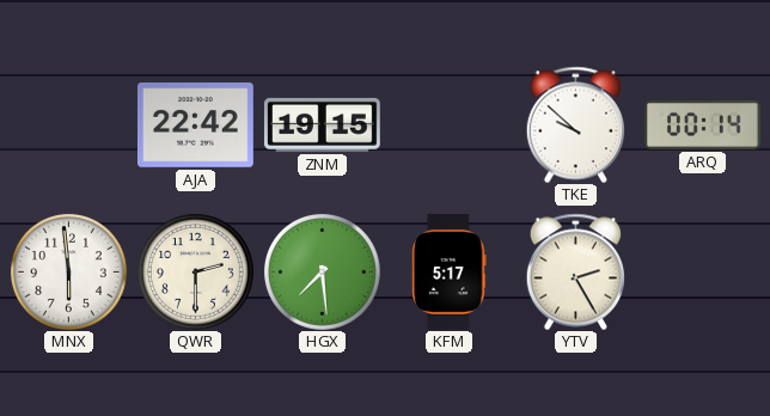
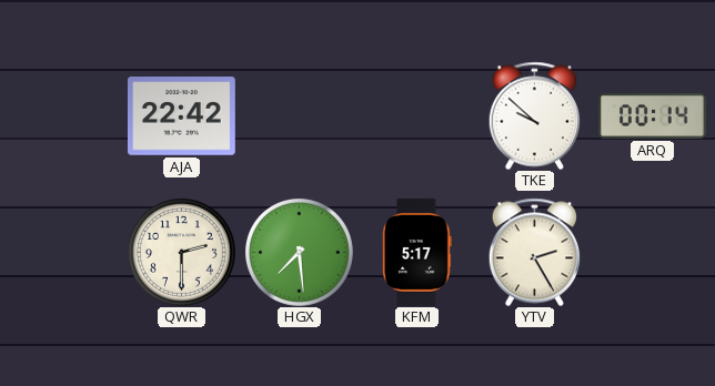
ZNM: 19:15 -> none
MNX: 5:59 -> none
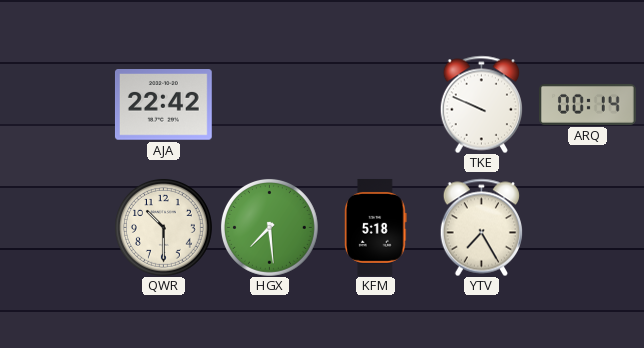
TKE: 9:52 -> 9:49
QWR: 2:30 -> 10:30
KFM: 5:17 -> 5:18
YTV: 2:25 -> 7:25
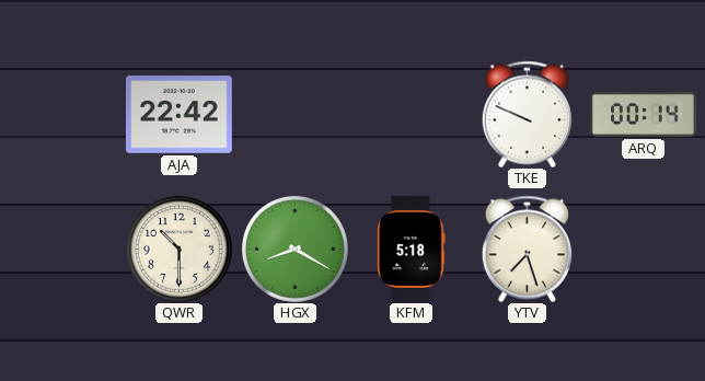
HGX: 7:29 -> 8:20
YTV: 7:25 -> 7:27
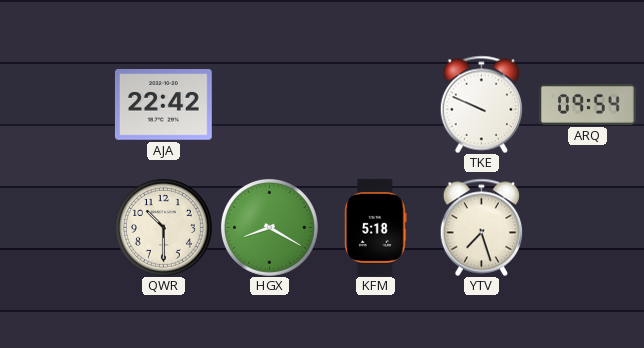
ARQ: 00:14 -> 09:54
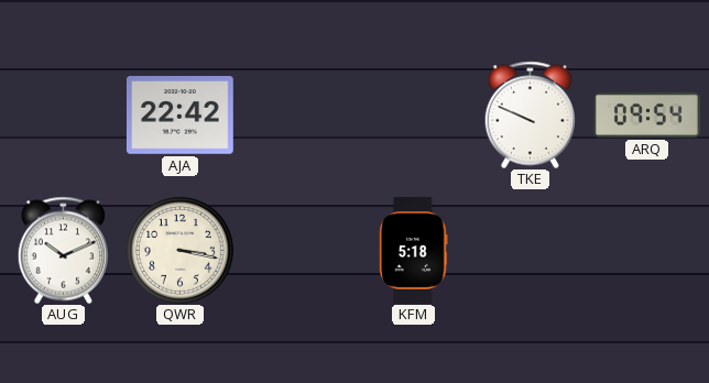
AUG: none -> 10:11
QWR: 10:30 -> 3:17
HGX: 8:20 -> none
YTV: 7:27 -> none
